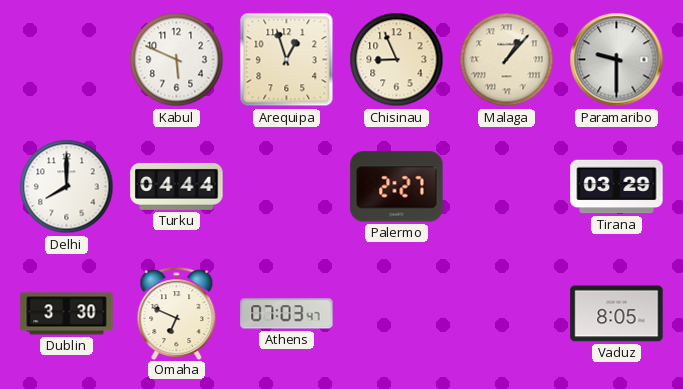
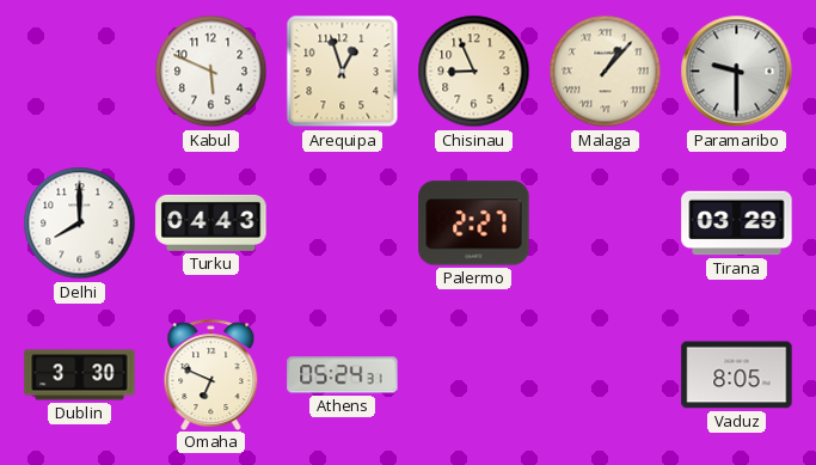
Turku: 04:44 -> 04:43
Athens: 07:03 -> 05:24
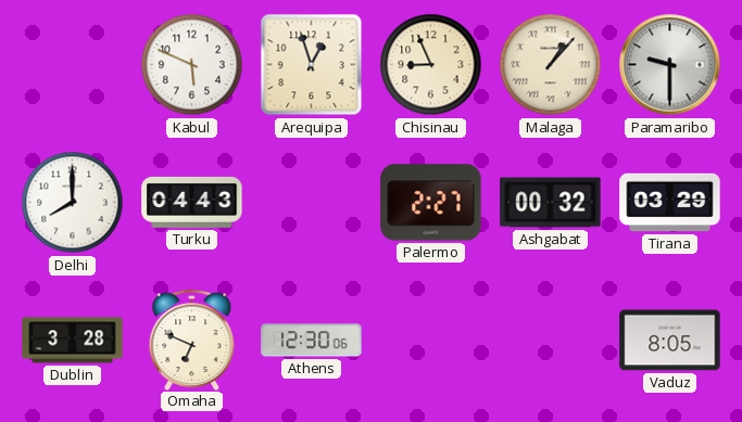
Ashgabat: none -> 00:32
Dublin: 3:30 -> 3:28
Athens: 05:24 -> 12:30
